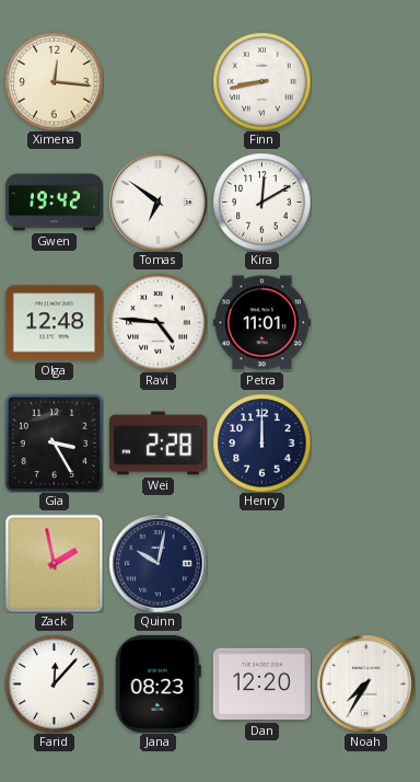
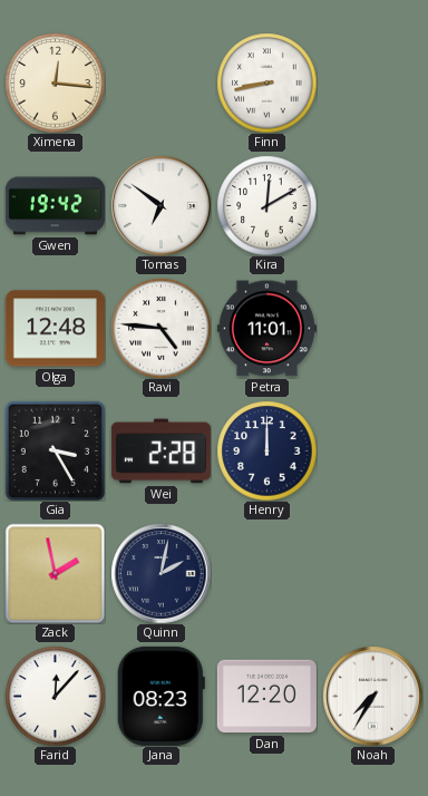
Quinn: 10:02 -> 2:02
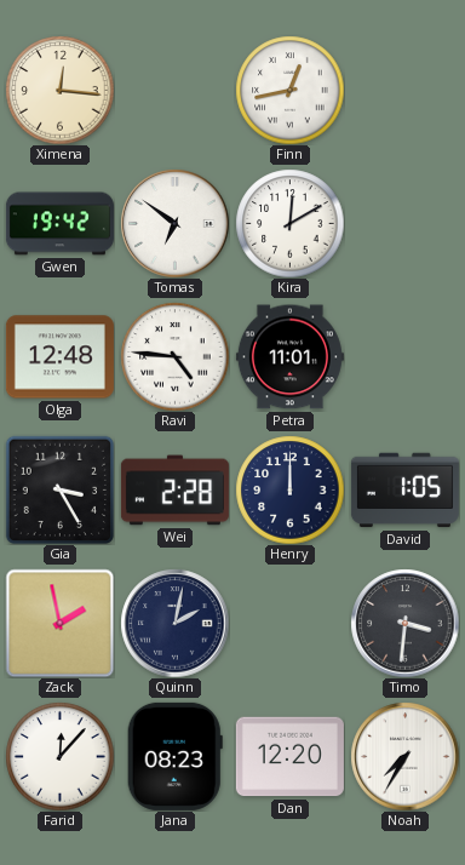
Finn: 8:43 -> 12:43
David: none -> 1:05
Timo: none -> 3:31
